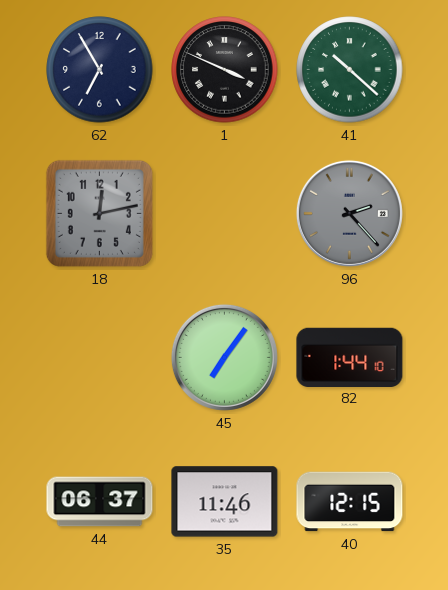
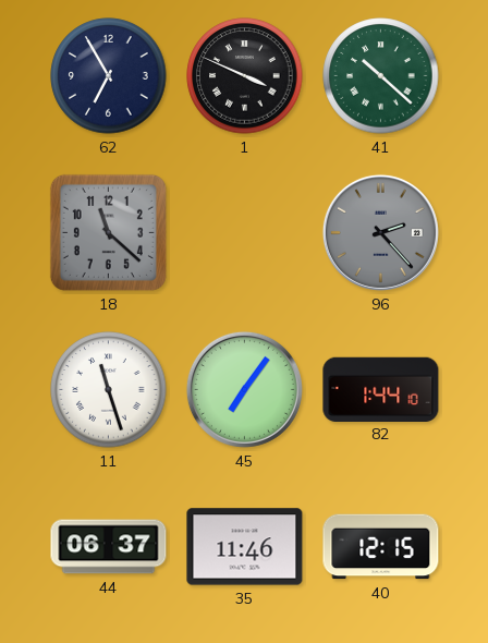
18: 12:13 -> 11:22
11: none -> 11:27
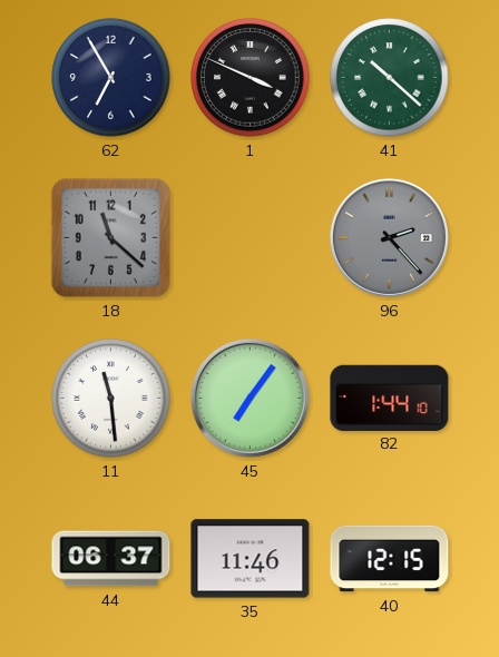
11: 11:27 -> 11:29
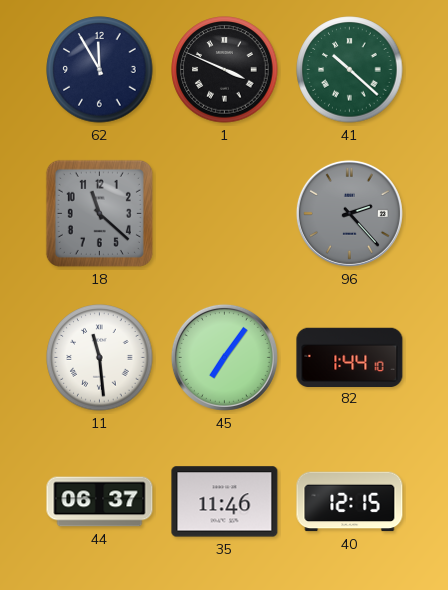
62: 6:55 -> 11:55
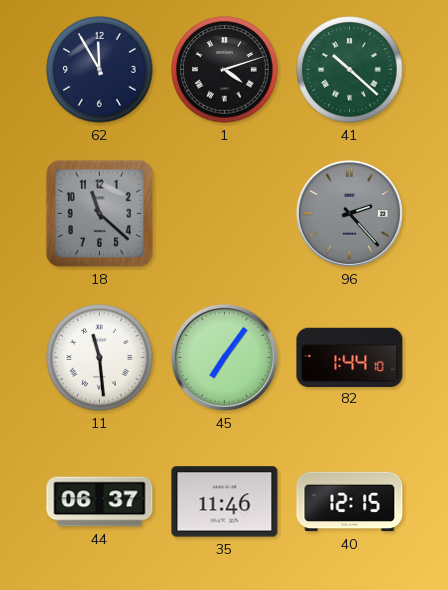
1: 3:49 -> 4:12
